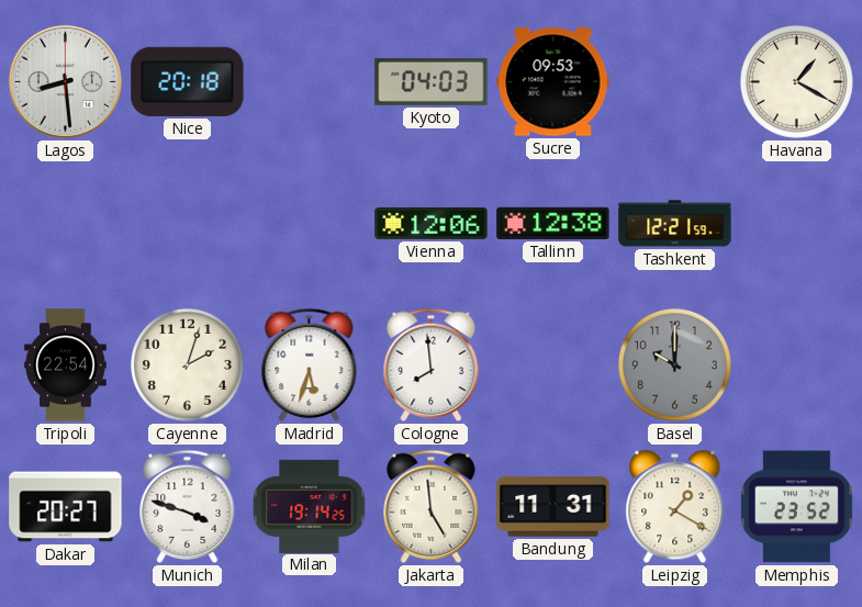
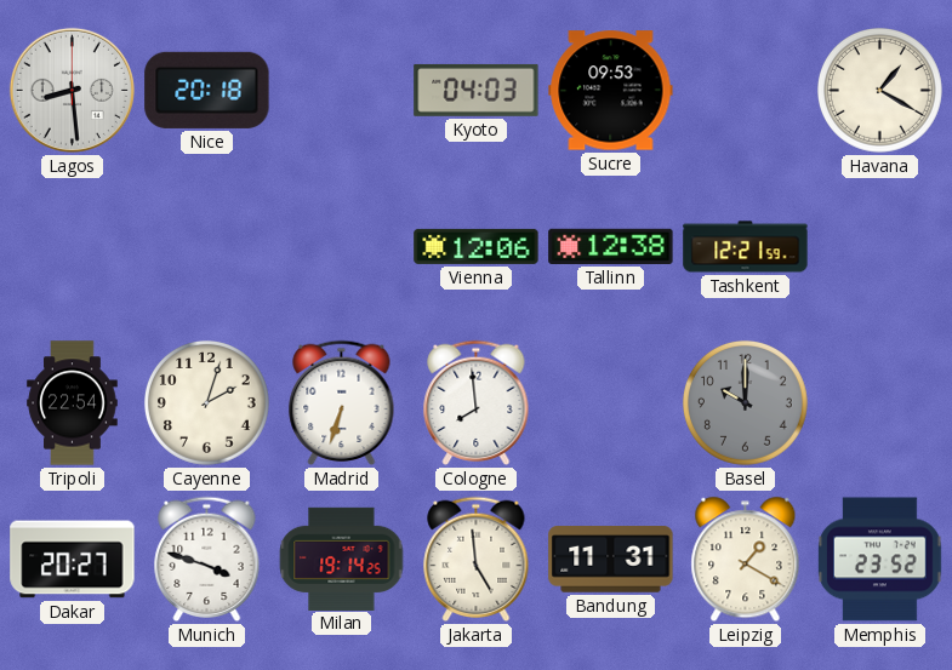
Madrid: 5:33 -> 6:33
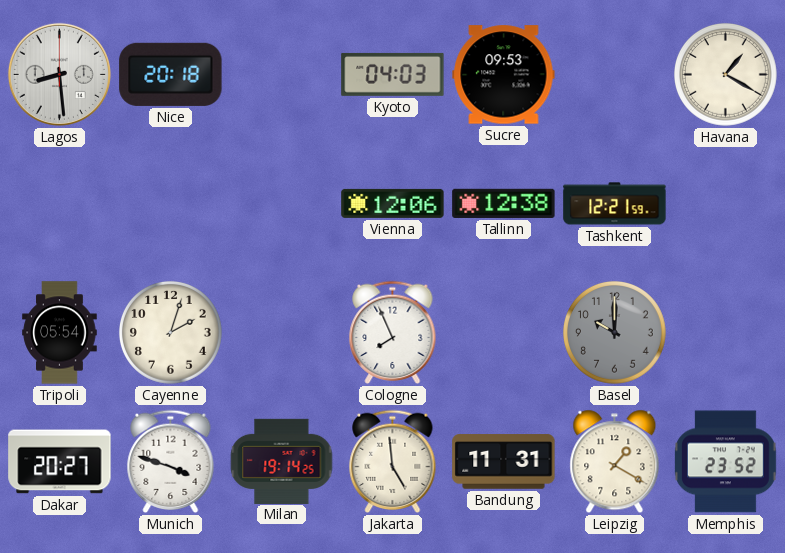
Tripoli: 22:54 -> 05:54
Madrid: 6:33 -> none
Cologne: 7:59 -> 7:56
